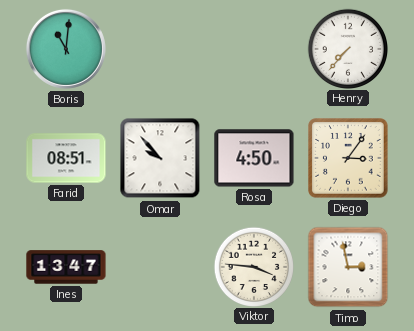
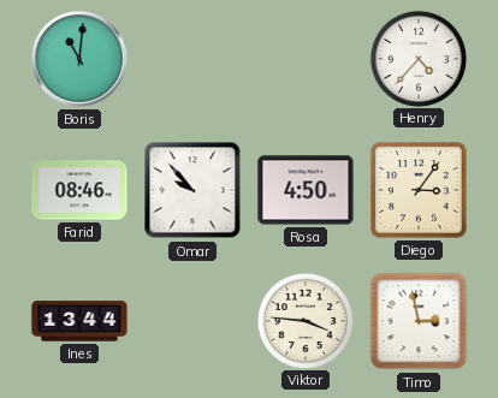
Henry: 7:37 -> 4:37
Farid: 08:51 -> 08:46
Ines: 13:47 -> 13:44
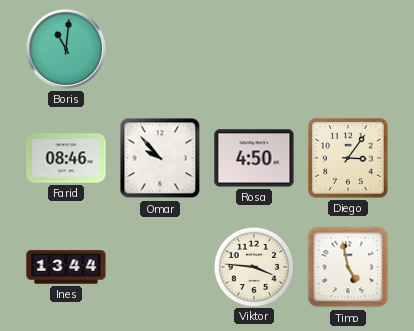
Henry: 4:37 -> none
Timo: 2:58 -> 4:58
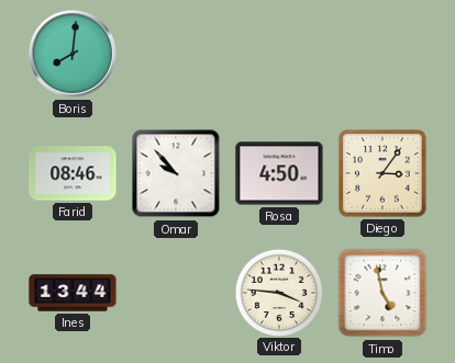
Boris: 11:01 -> 8:01
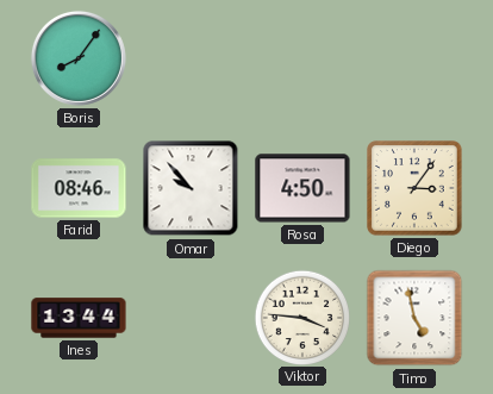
Boris: 8:01 -> 8:06
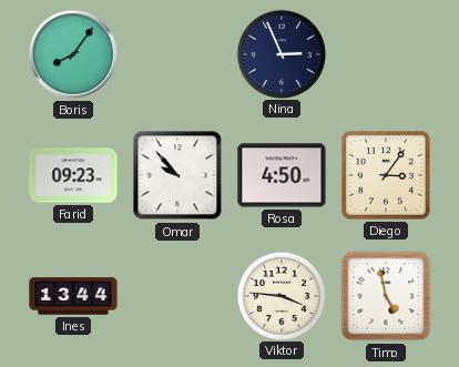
Nina: none -> 2:56
Farid: 08:46 -> 09:23
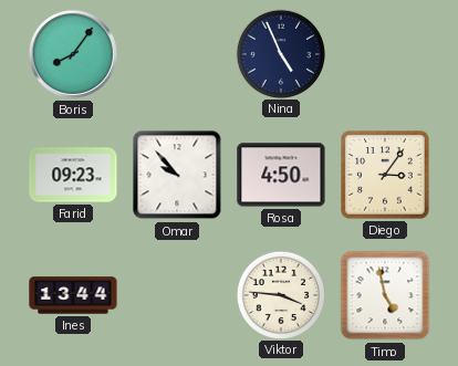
Nina: 2:56 -> 4:56
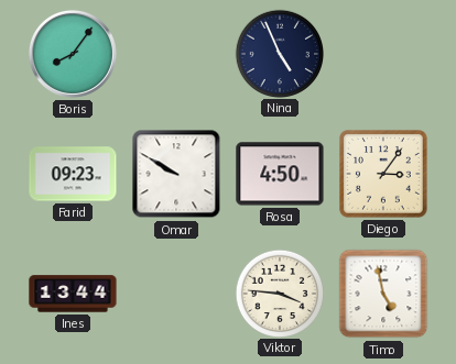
Omar: 9:53 -> 9:50
